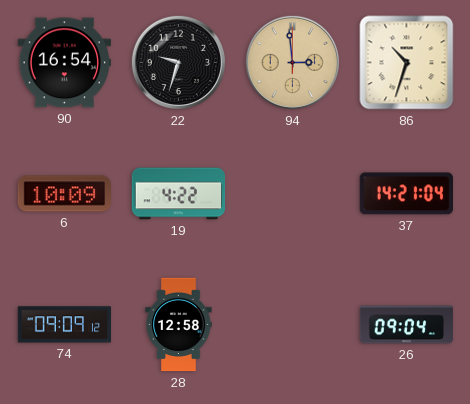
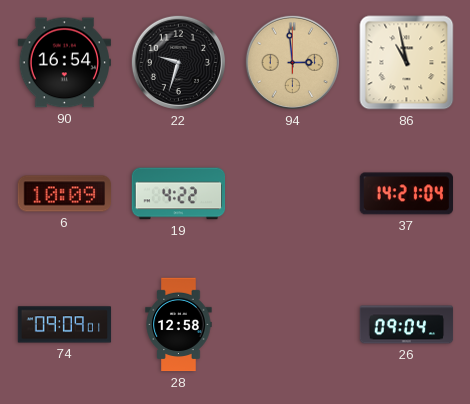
86: 10:33 -> 10:58
74: 09:09:12 -> 09:09:01
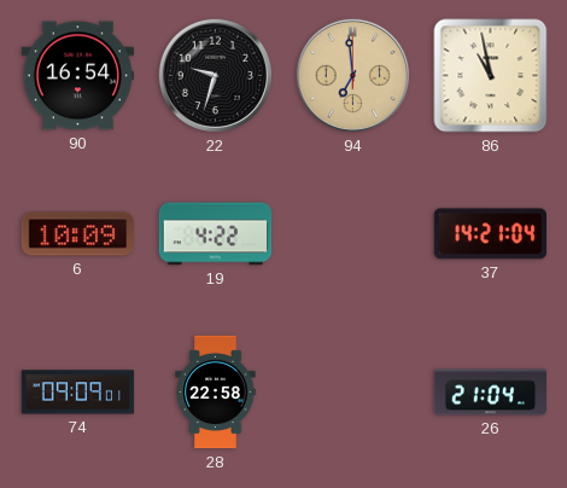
94: 2:59 -> 6:59
28: 12:58 -> 22:58
26: 09:04 -> 21:04
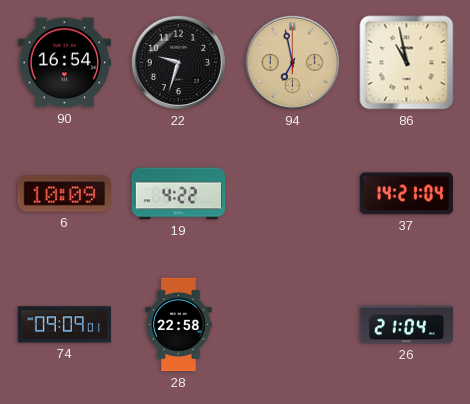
94: 6:59 -> 6:58
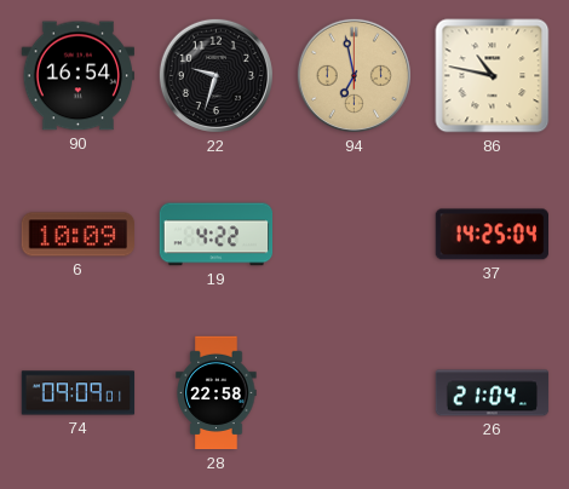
86: 10:58 -> 10:47
37: 14:21 -> 14:25
